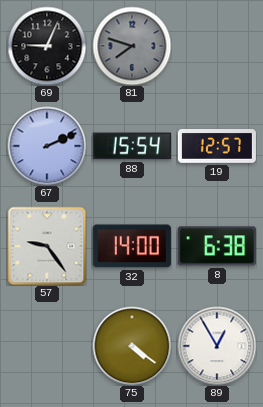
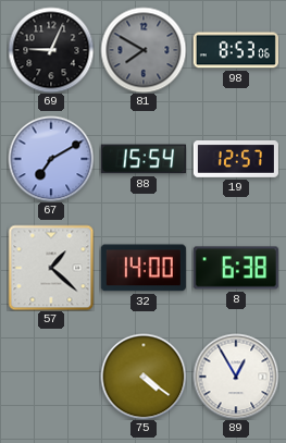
81: 7:48 -> 7:50
98: none -> 8:53
67: 2:11 -> 7:10
57: 9:24 -> 1:22
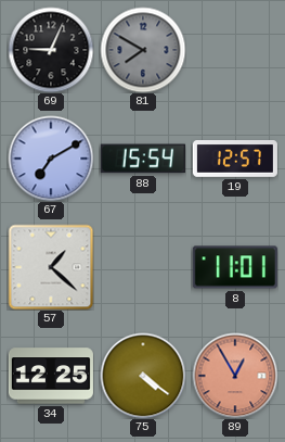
98: 8:53 -> none
32: 14:00 -> none
8: 6:38 -> 11:01
34: none -> 12:25
89 dial: white -> salmon
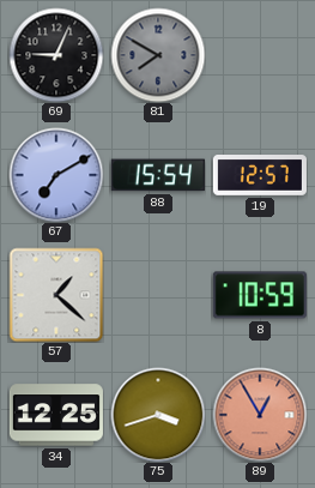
8: 11:01 -> 10:59
75: 4:21 -> 3:42
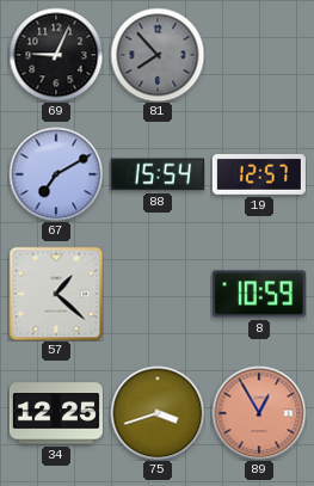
81: 7:50 -> 7:53
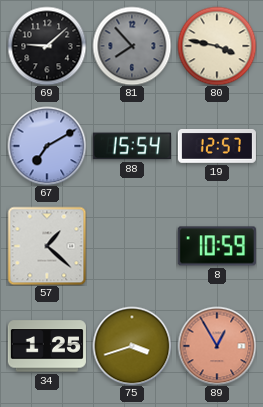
69: 9:04 -> 9:08
80: none -> 3:47
34: 12:25 -> 1:25
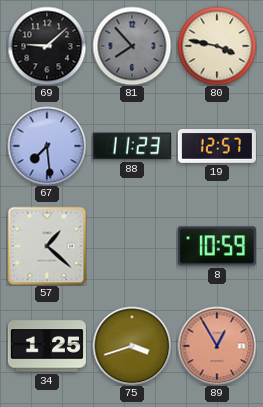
67: 7:10 -> 7:29
88: 15:54 -> 11:23
